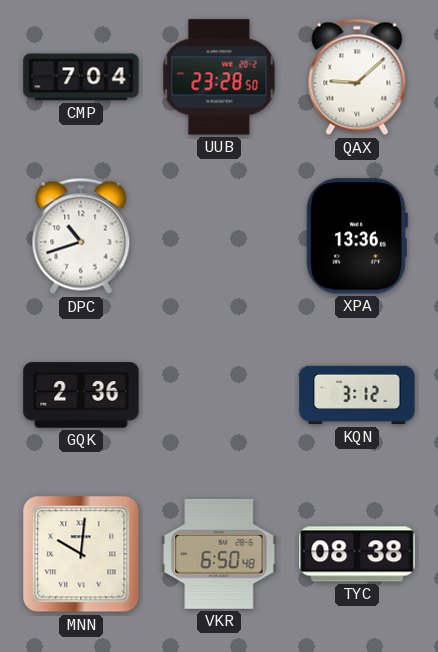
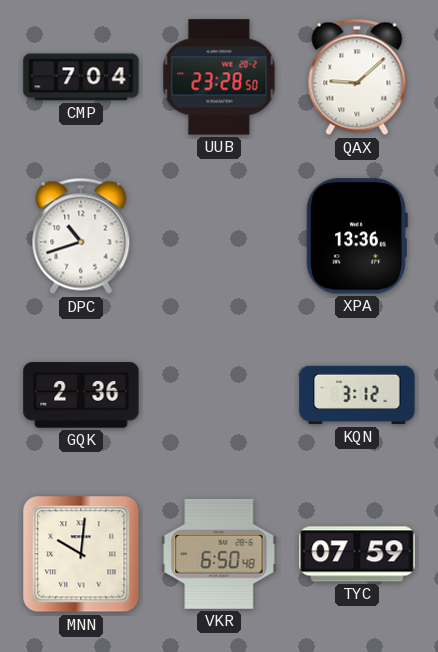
TYC: 08:38 -> 07:59
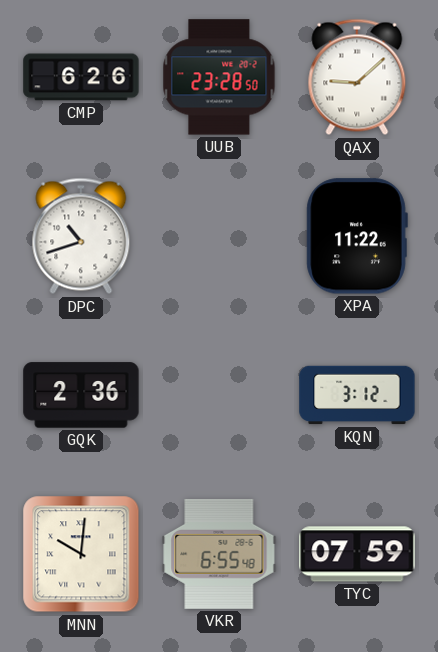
CMP: 7:04 -> 6:26
XPA: 13:36 -> 11:22
VKR: 6:50 -> 6:55
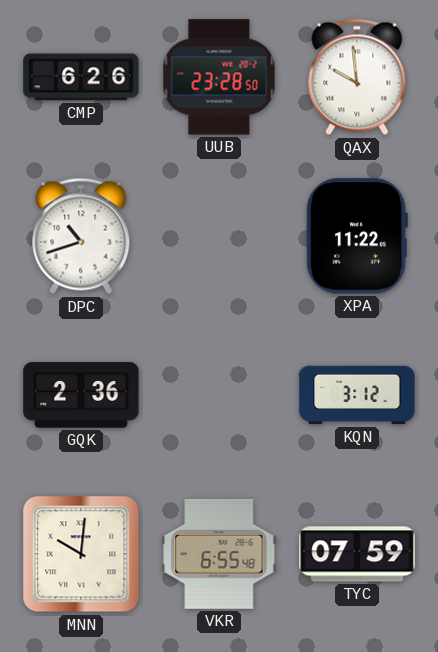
QAX: 9:08 -> 9:59
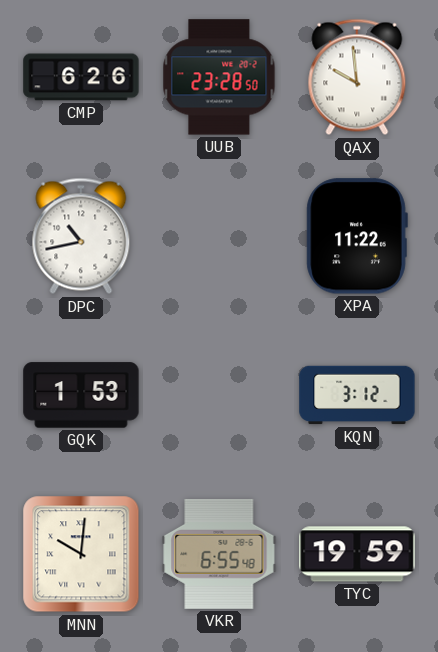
DPC: 10:42 -> 10:43
GQK: 2:36 -> 1:53
TYC: 07:59 -> 19:59
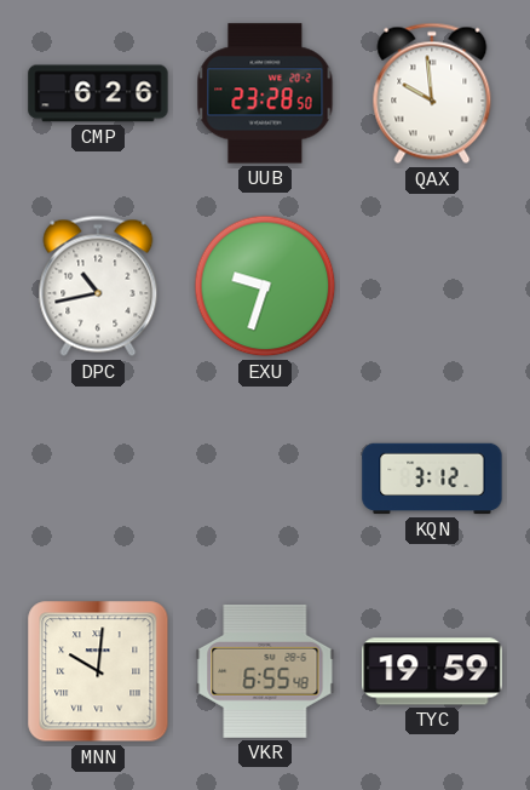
EXU: none -> 9:33
XPA: 11:22 -> none
GQK: 1:53 -> none
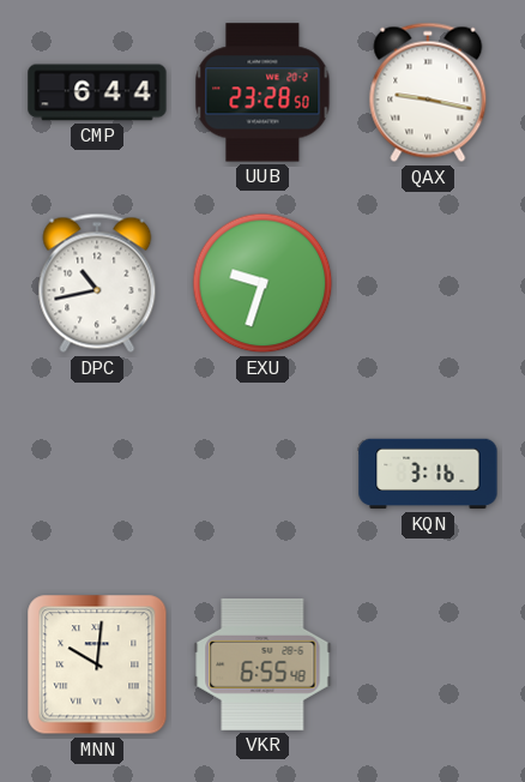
CMP: 6:26 -> 6:44
QAX: 9:59 -> 9:17
KQN: 3:12 -> 3:16
TYC: 19:59 -> none
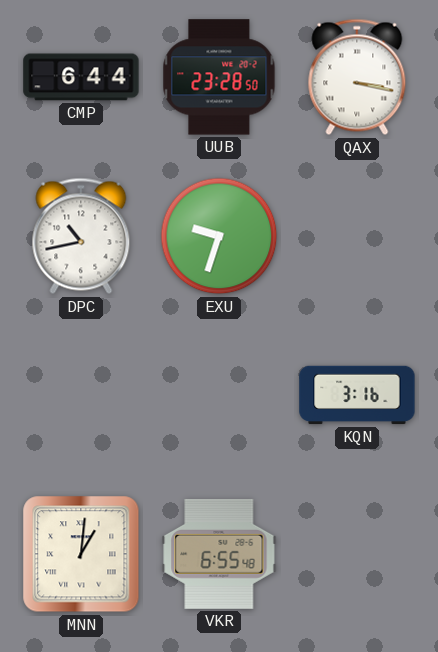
QAX: 9:17 -> 3:17
MNN: 10:01 -> 1:01
